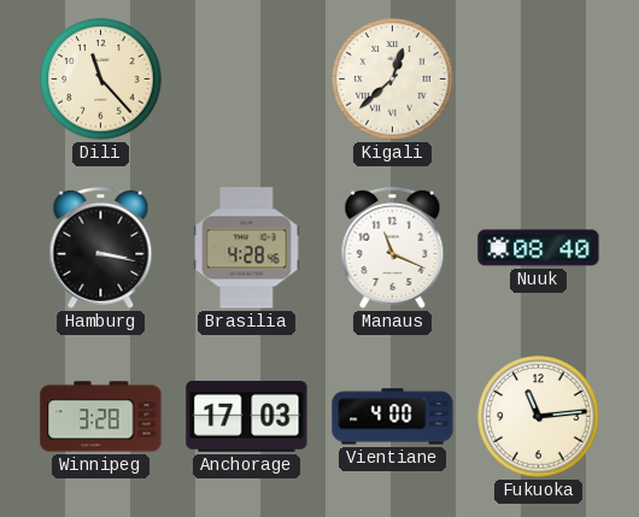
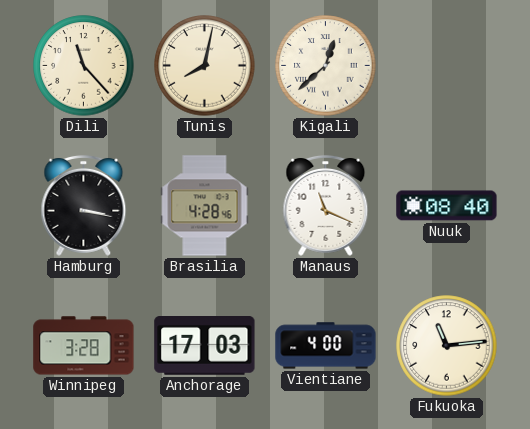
Tunis: none -> 8:02
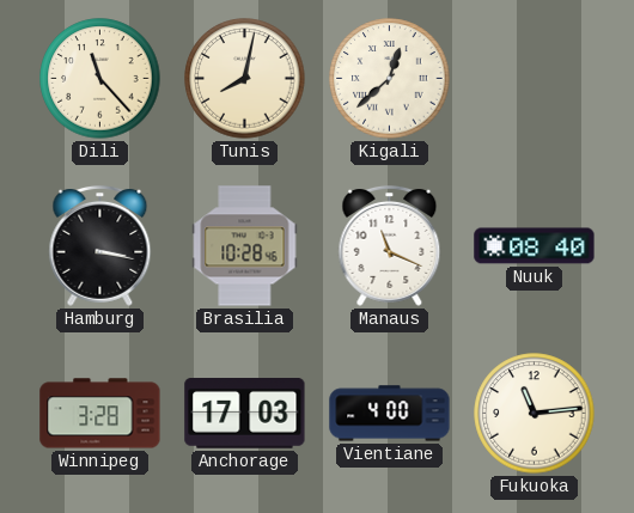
Brasilia: 4:28 -> 10:28
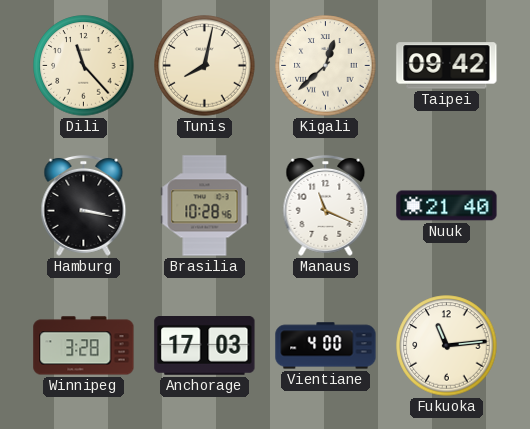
Taipei: none -> 09:42
Nuuk: 08:40 -> 21:40
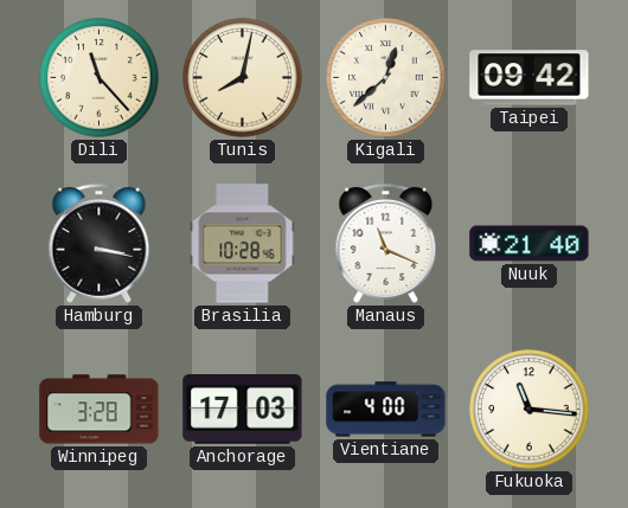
Fukuoka: 11:14 -> 11:16
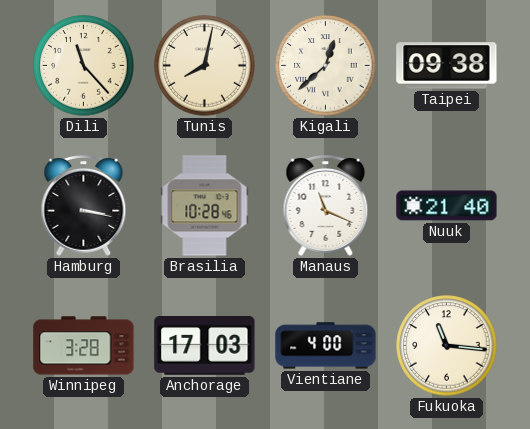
Taipei: 09:42 -> 09:38
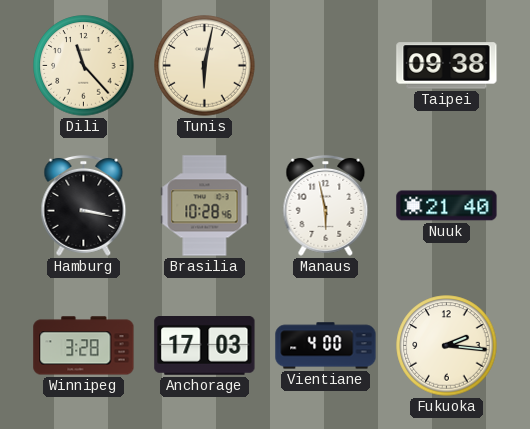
Tunis: 8:02 -> 6:02
Kigali: 12:38 -> none
Manaus: 11:19 -> 5:58
Fukuoka: 11:16 -> 2:16
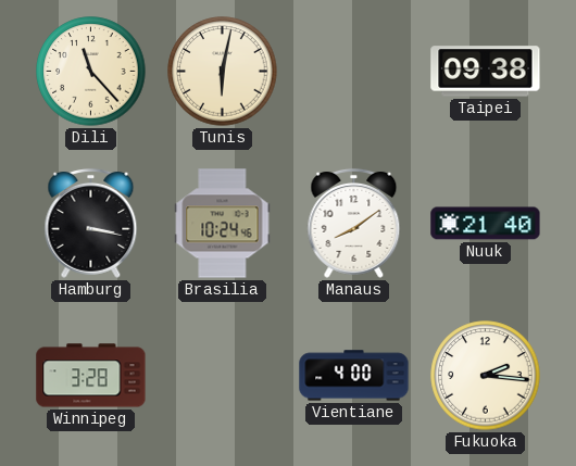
Brasilia: 10:28 -> 10:24
Manaus: 5:58 -> 8:09
Anchorage: 17:03 -> none
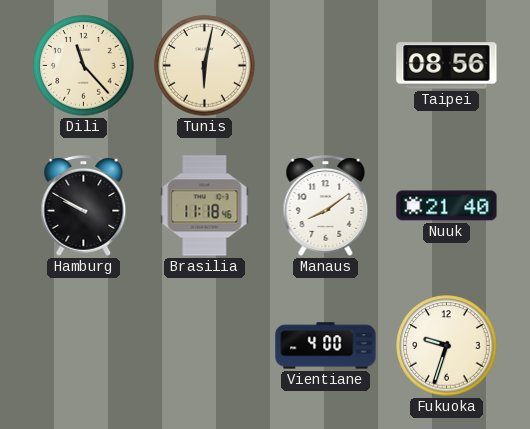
Taipei: 09:38 -> 08:56
Hamburg: 3:17 -> 9:50
Brasilia: 10:24 -> 11:18
Winnipeg: 3:28 -> none
Fukuoka: 2:16 -> 9:33
